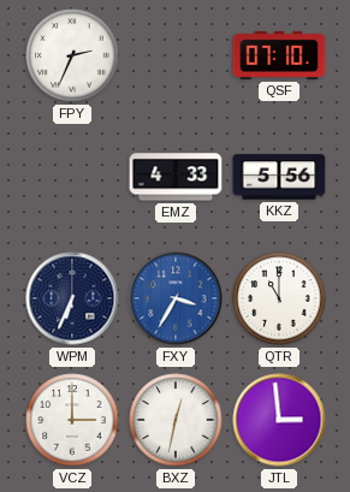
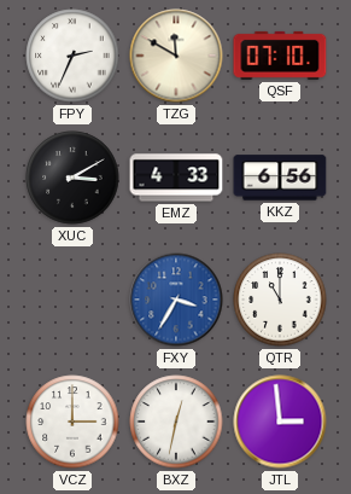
TZG: none -> 11:50
XUC: none -> 3:10
KKZ: 5:56 -> 6:56
WPM: 6:34 -> none
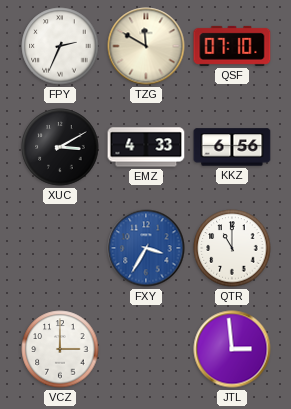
BXZ: 12:32 -> none
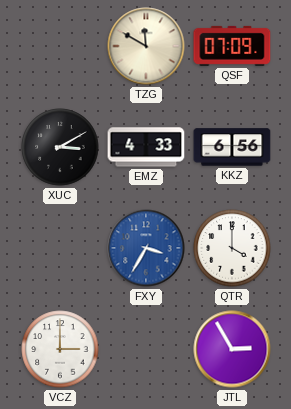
FPY: 2:34 -> none
QSF: 07:10 -> 07:09
QTR: 11:00 -> 4:00
JTL: 2:59 -> 2:55
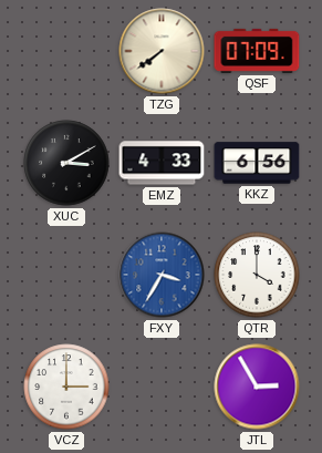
TZG: 11:50 -> 7:39
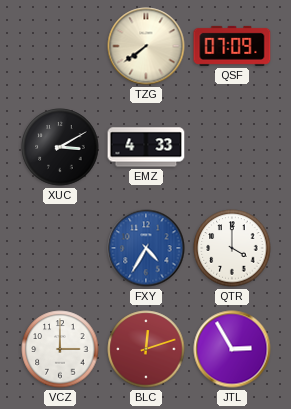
KKZ: 6:56 -> none
FXY: 3:35 -> 4:35
BLC: none -> 12:12
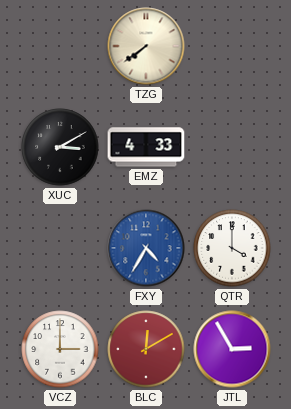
QSF: 07:09 -> none
BLC: 12:12 -> 12:10
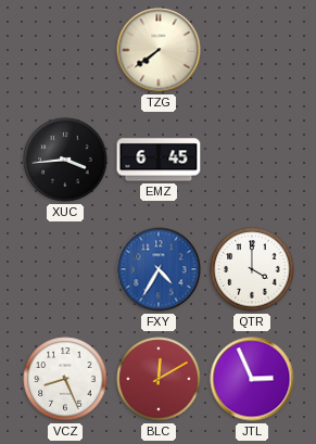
XUC: 3:10 -> 3:44
EMZ: 4:33 -> 6:45
VCZ: 3:00 -> 8:26
JTL: 2:55 -> 2:56
